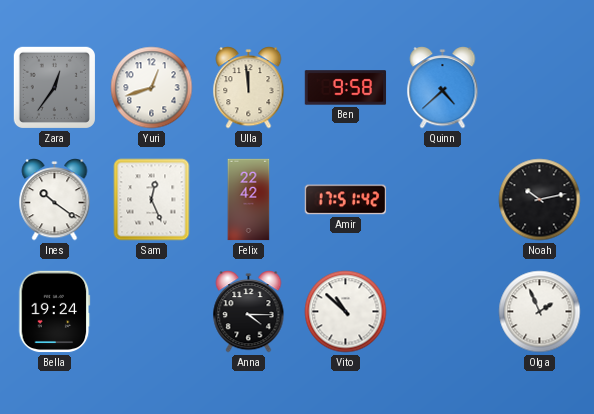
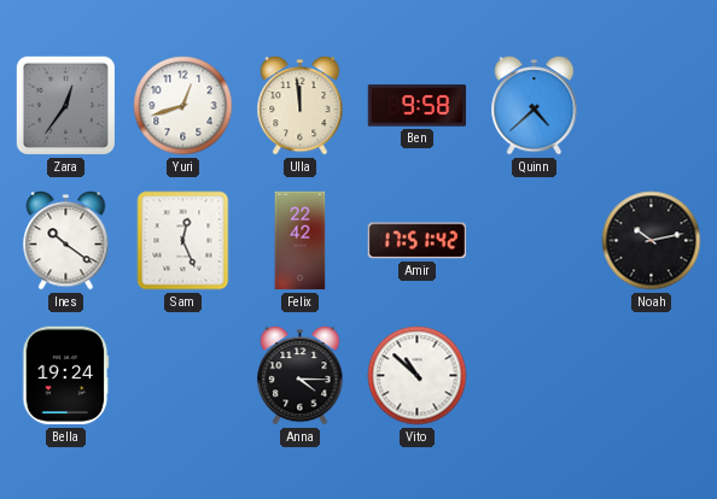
Olga: 1:56 -> none
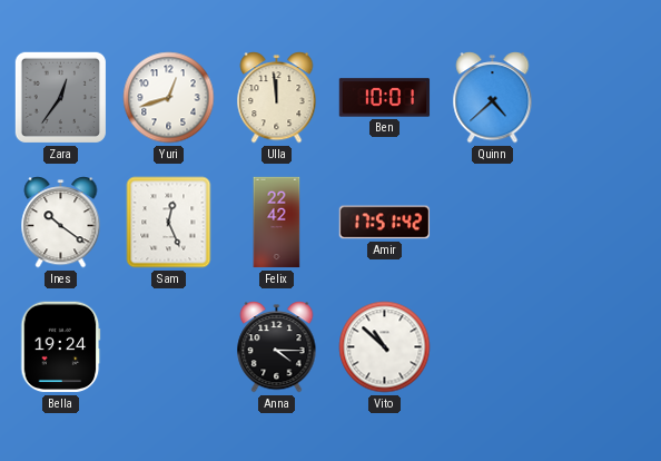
Ben: 9:58 -> 10:01
Noah: 10:13 -> none
